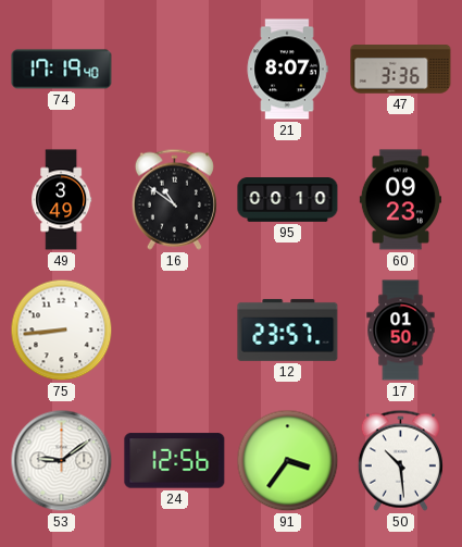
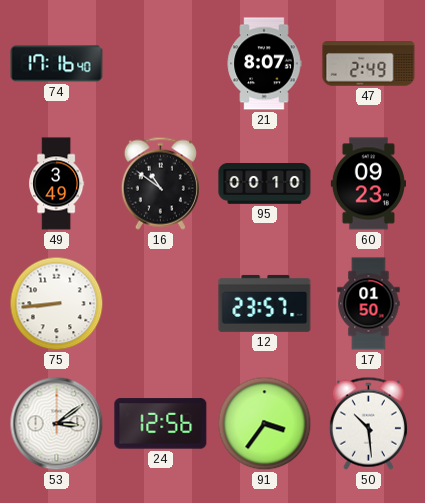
74: 17:19 -> 17:16
47: 3:36 -> 2:49
53: 9:09 -> 3:09
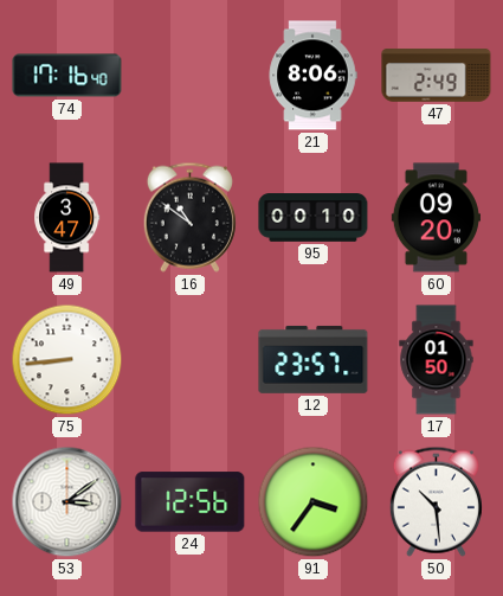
21: 8:07 -> 8:06
49: 3:49 -> 3:47
60: 09:23 -> 09:20
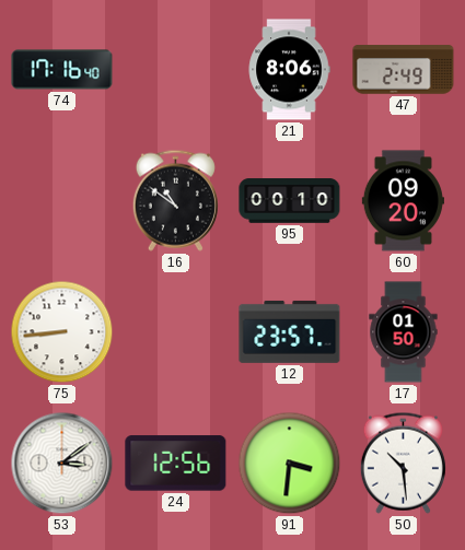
49: 3:47 -> none
91: 3:36 -> 3:31
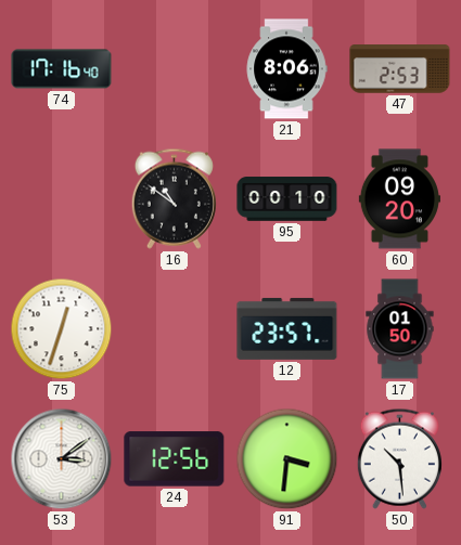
47: 2:49 -> 2:53
75: 8:44 -> 12:33
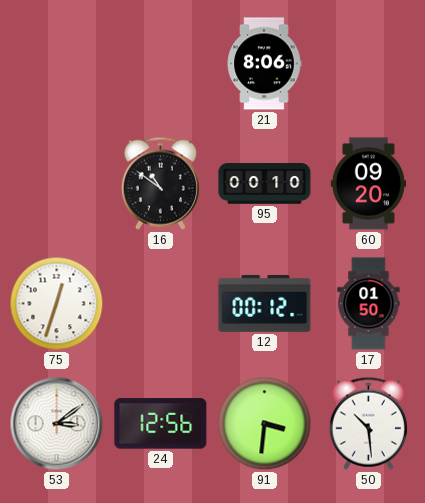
74: 17:16 -> none
47: 2:53 -> none
12: 23:57 -> 00:12
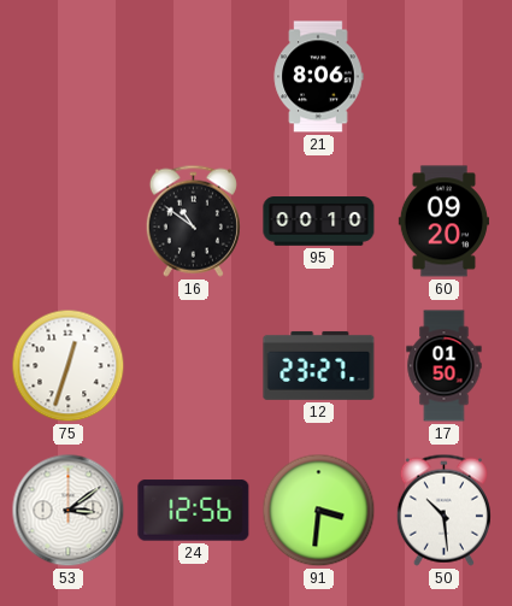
12: 00:12 -> 23:27
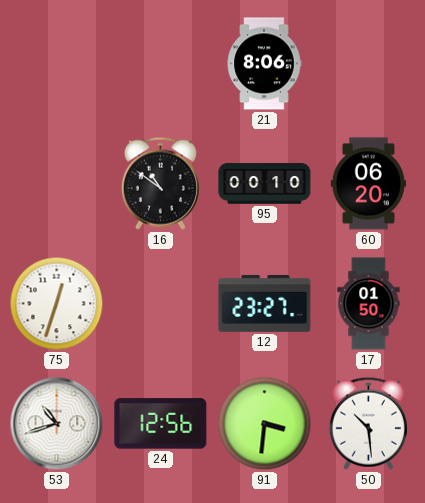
60: 09:20 -> 06:20
53: 3:09 -> 10:42
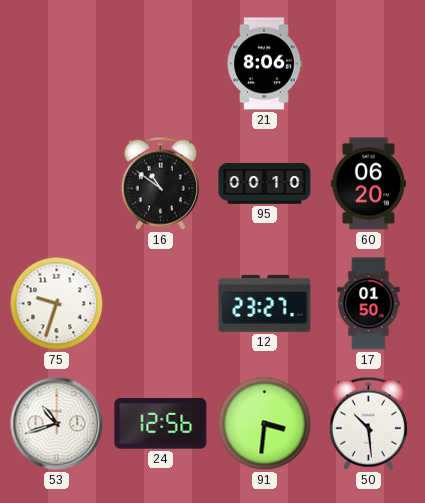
75: 12:33 -> 9:33
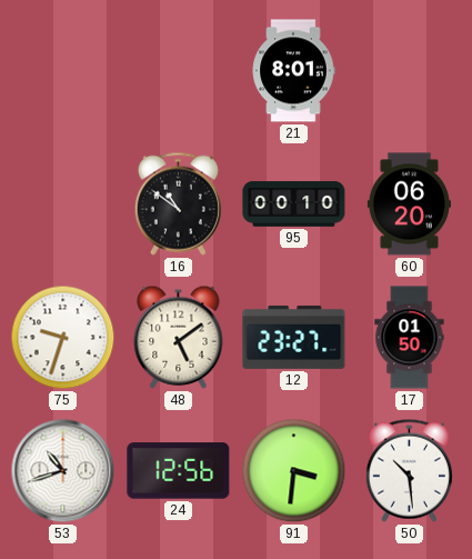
21: 8:06 -> 8:01
48: none -> 5:09
